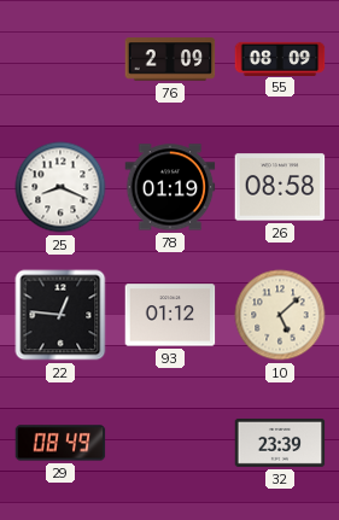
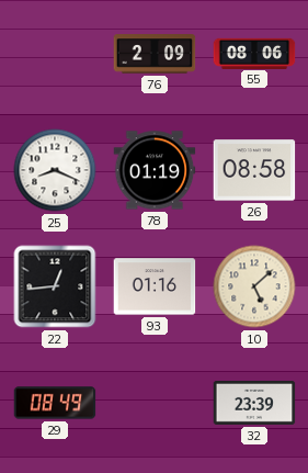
55: 08:09 -> 08:06
22: 12:46 -> 12:44
93: 01:12 -> 01:16
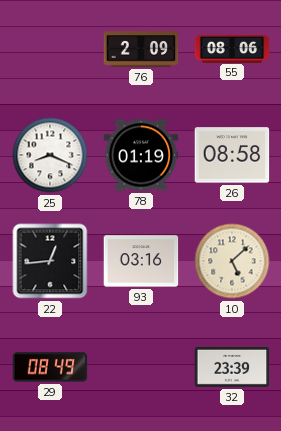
93: 01:16 -> 03:16
